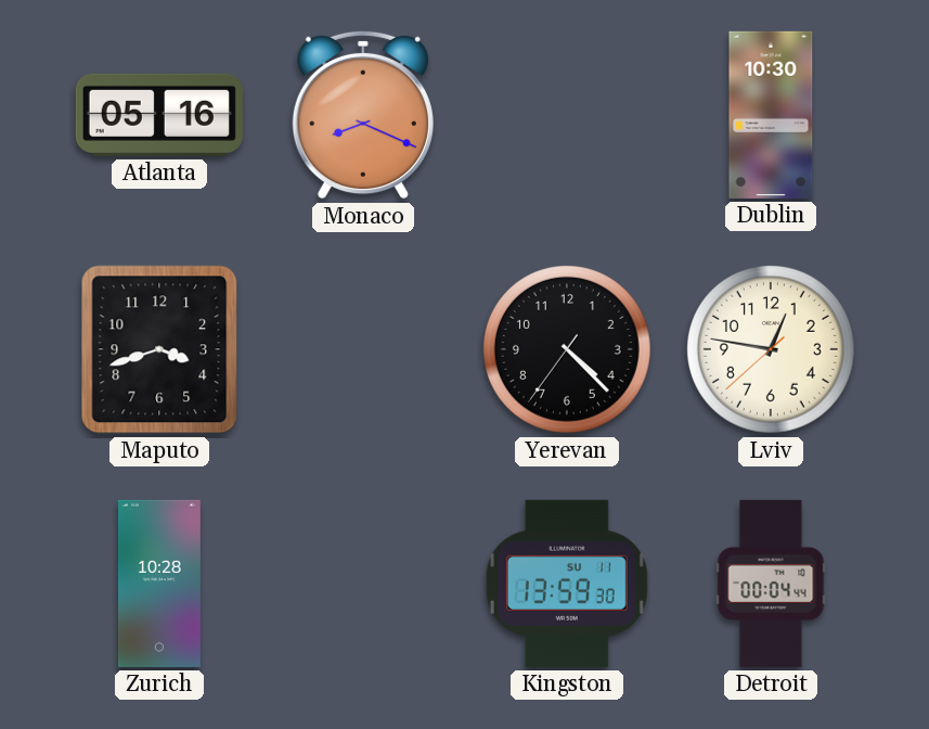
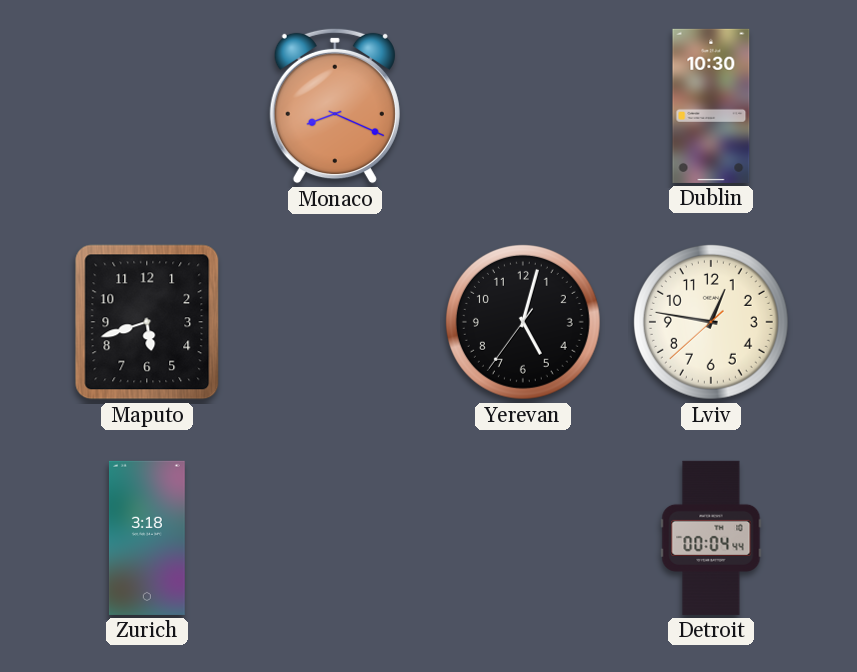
Atlanta: 05:16 -> none
Maputo: 3:42 -> 5:42
Yerevan: 4:22 -> 5:02
Zurich: 10:28 -> 3:18
Kingston: 13:59 -> none
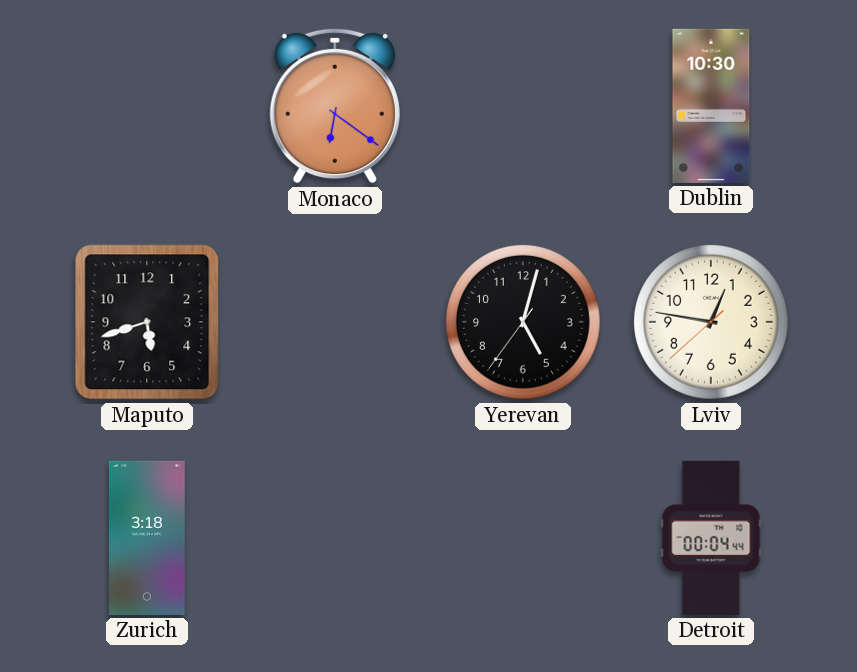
Monaco: 8:19 -> 6:21
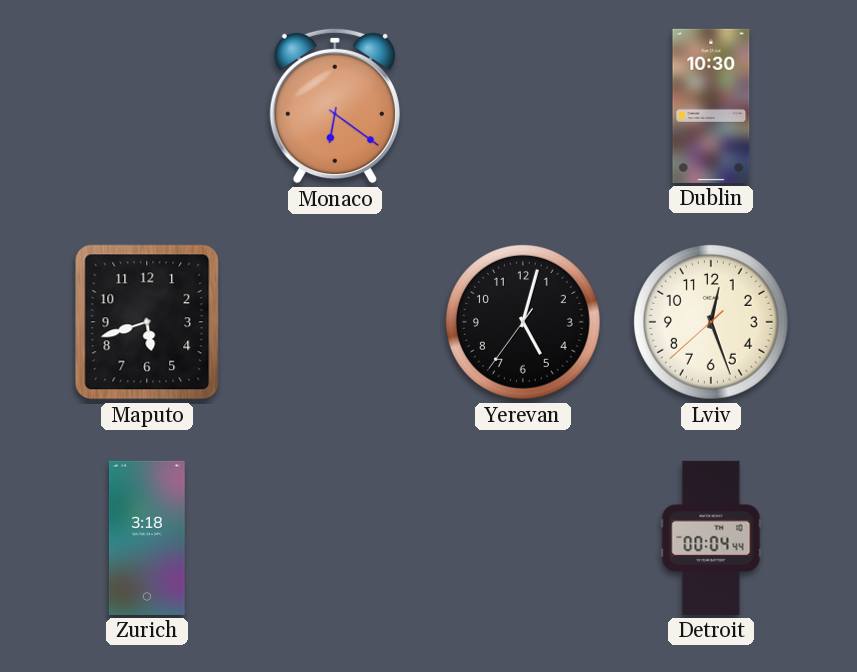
Lviv: 12:46 -> 12:26
